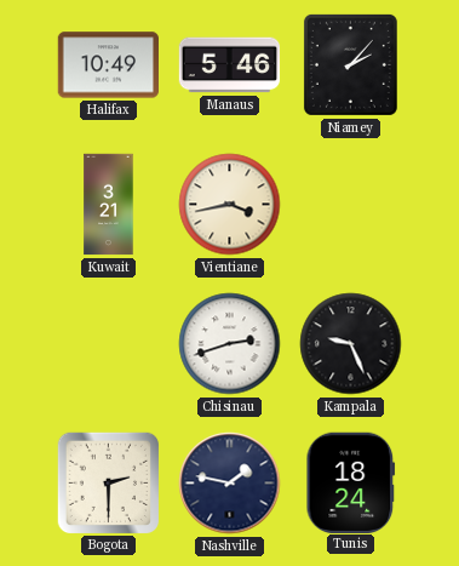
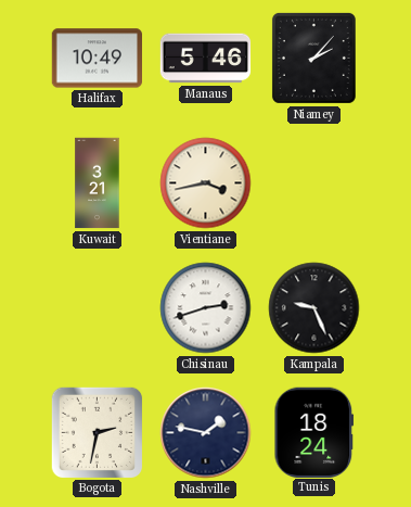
Bogota: 2:30 -> 2:32
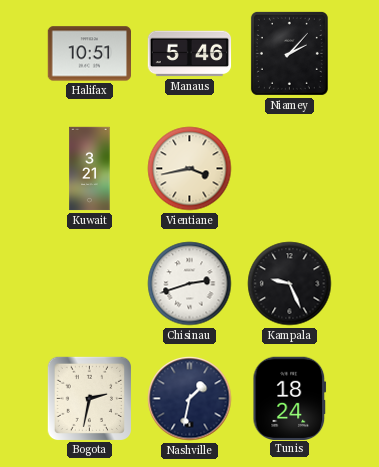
Halifax: 10:49 -> 10:51
Nashville: 1:47 -> 1:32
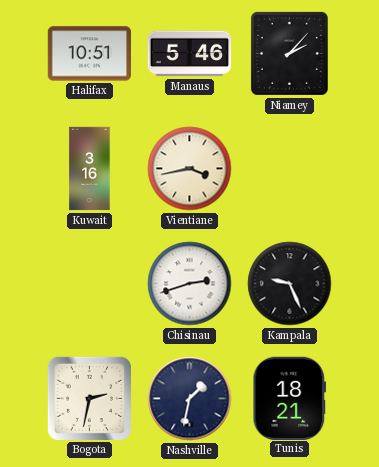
Kuwait: 3:21 -> 3:16
Tunis: 18:24 -> 18:21
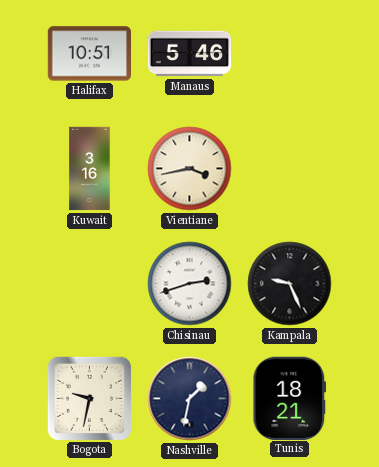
Niamey: 2:07 -> none
Bogota: 2:32 -> 9:32
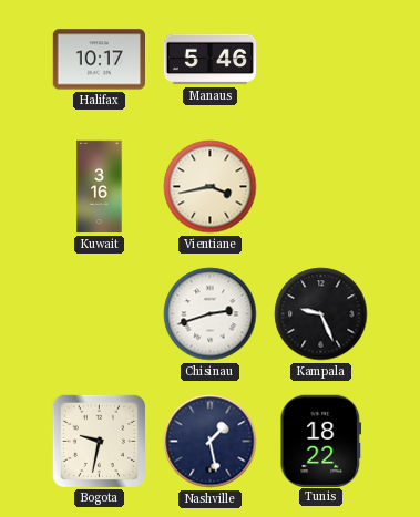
Halifax: 10:51 -> 10:17
Nashville: 1:32 -> 1:28
Tunis: 18:21 -> 18:22
